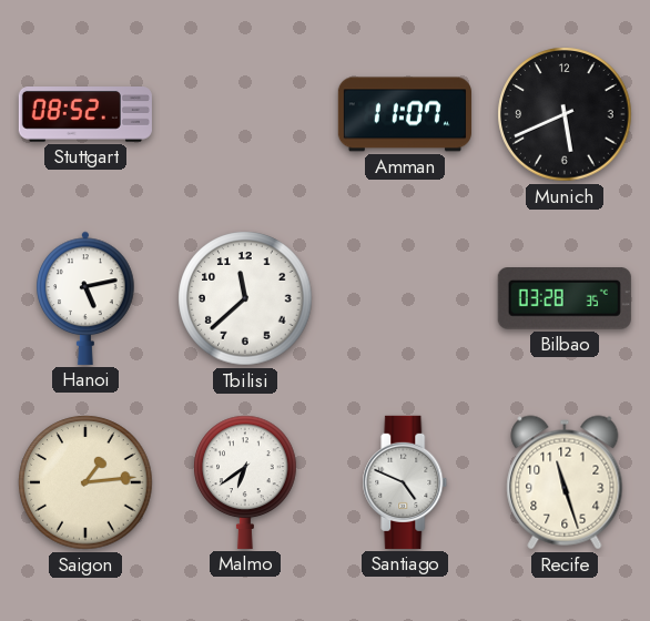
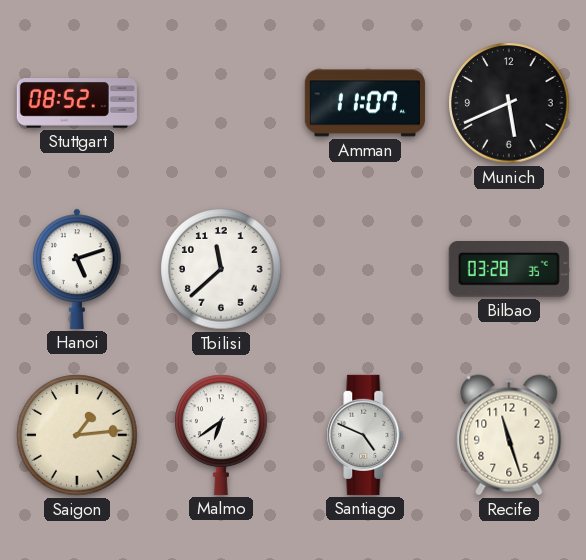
Hanoi: 5:13 -> 5:12
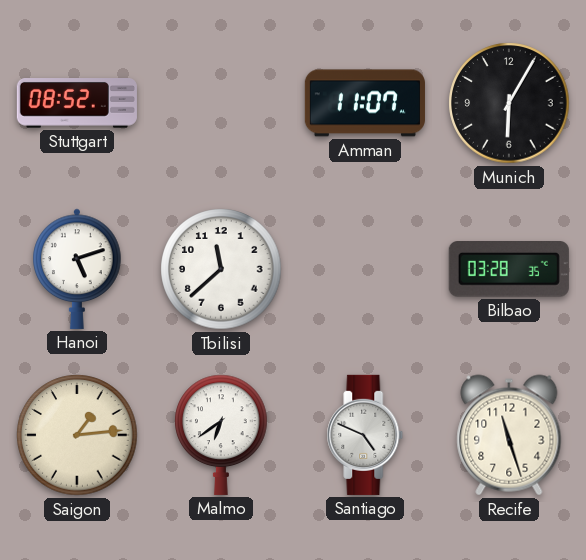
Munich: 5:41 -> 6:05
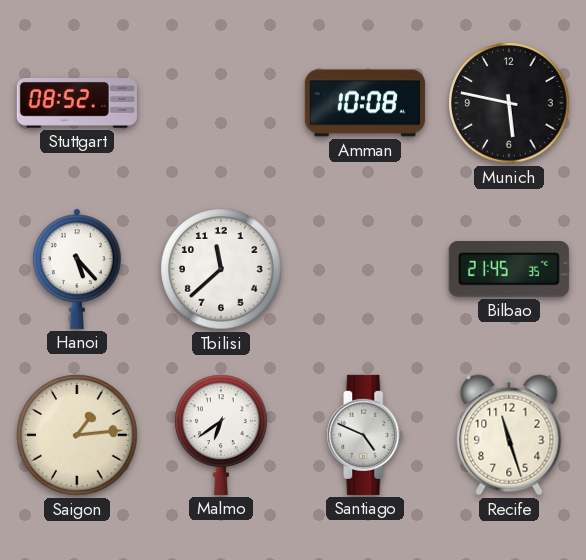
Amman: 11:07 -> 10:08
Munich: 6:05 -> 5:47
Hanoi: 5:12 -> 5:23
Bilbao: 03:28 -> 21:45
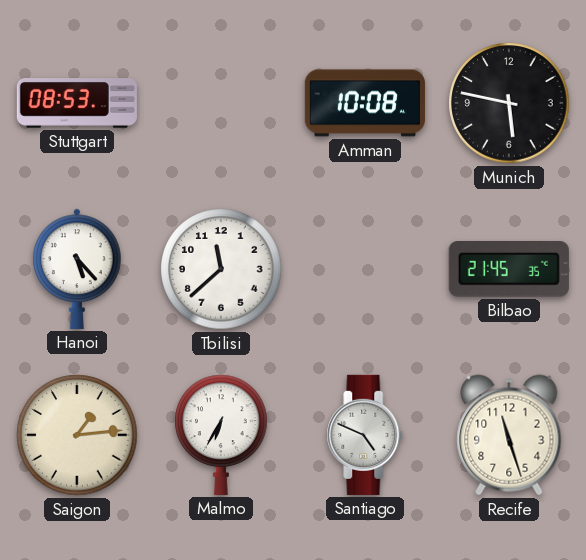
Stuttgart: 08:52 -> 08:53
Malmo: 6:39 -> 6:35
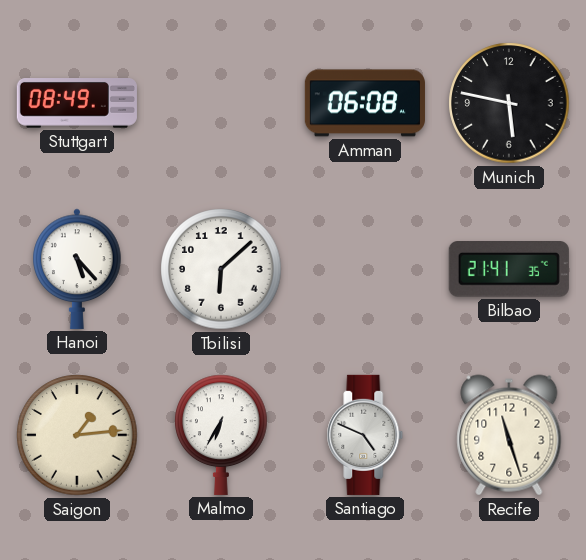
Stuttgart: 08:53 -> 08:49
Amman: 10:08 -> 06:08
Tbilisi: 11:38 -> 6:08
Bilbao: 21:45 -> 21:41
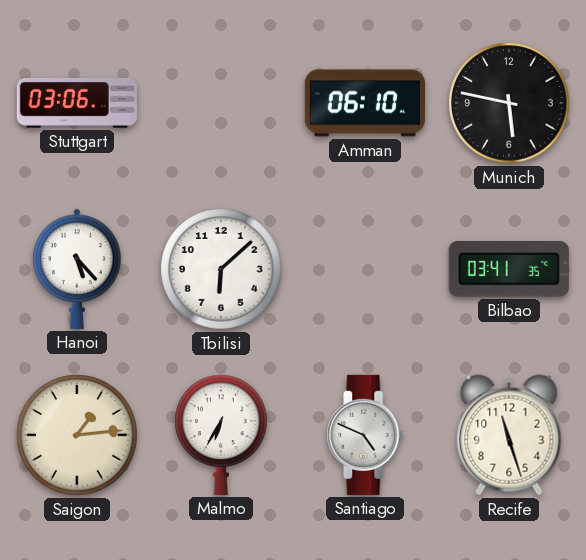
Stuttgart: 08:49 -> 03:06
Amman: 06:08 -> 06:10
Bilbao: 21:41 -> 03:41
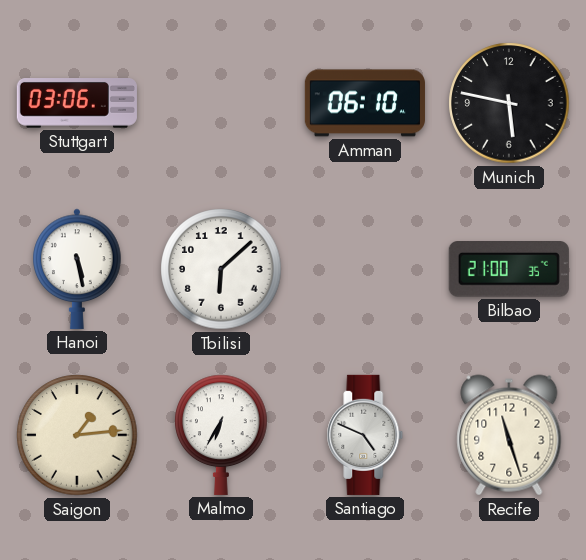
Hanoi: 5:23 -> 5:28
Bilbao: 03:41 -> 21:00
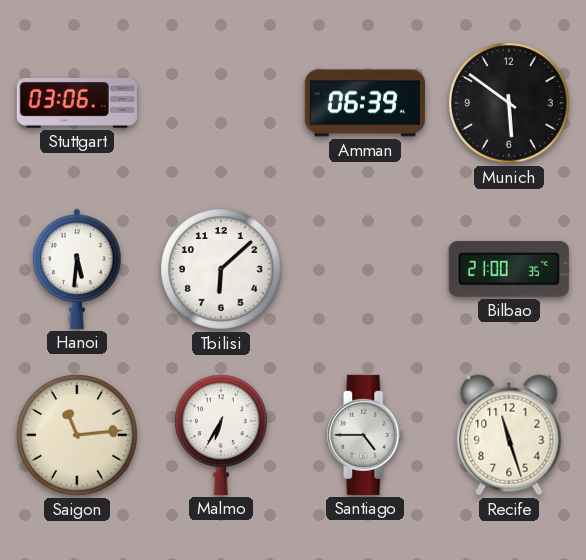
Amman: 06:10 -> 06:39
Munich: 5:47 -> 5:51
Hanoi: 5:28 -> 5:31
Saigon: 1:14 -> 11:14
Santiago: 4:49 -> 4:45
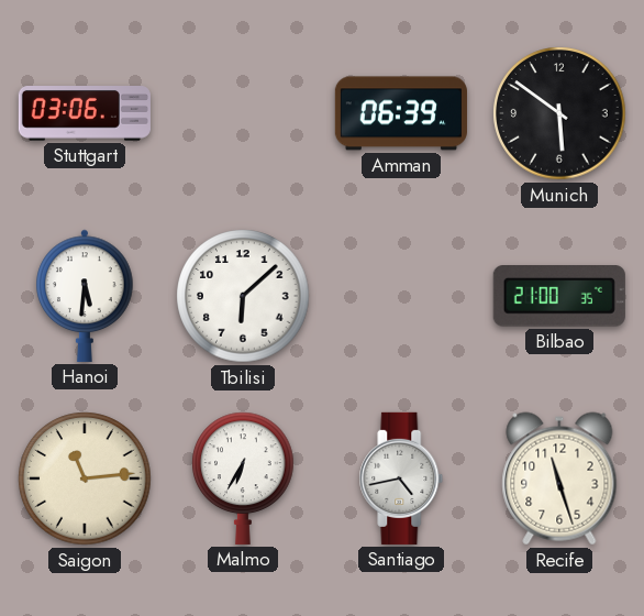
Santiago: 4:45 -> 4:43
